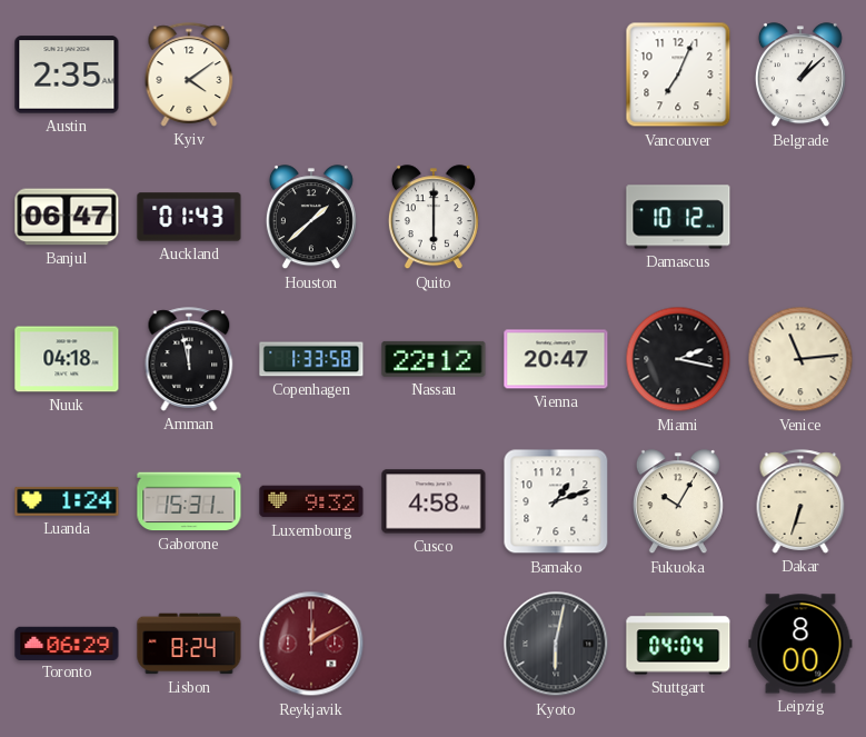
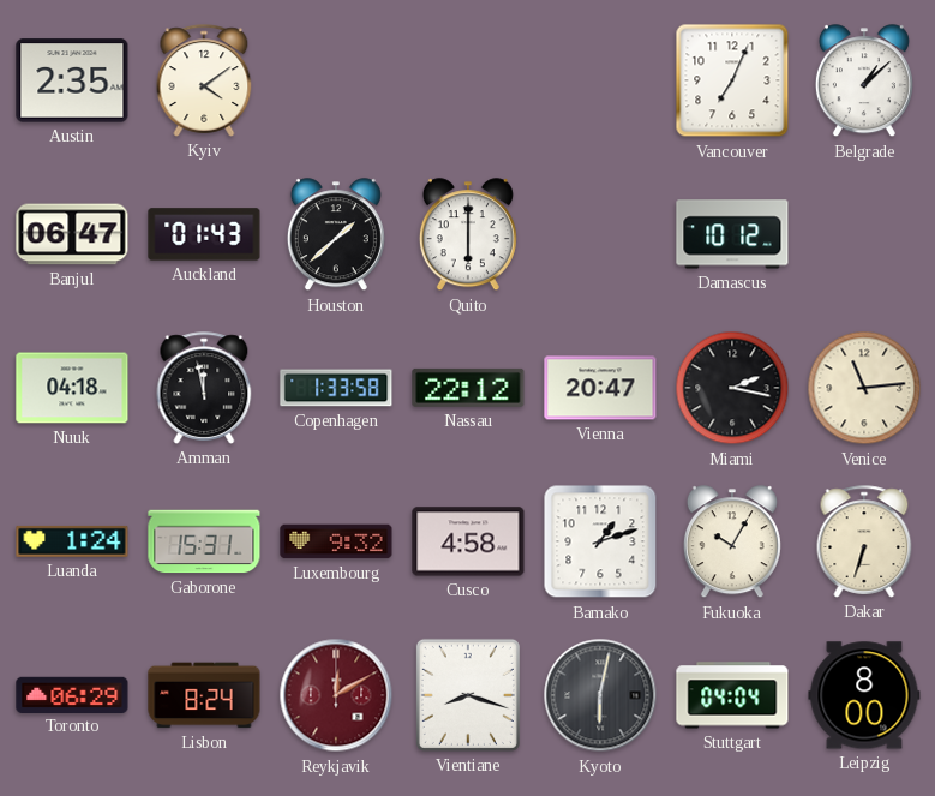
Vientiane: none -> 8:18
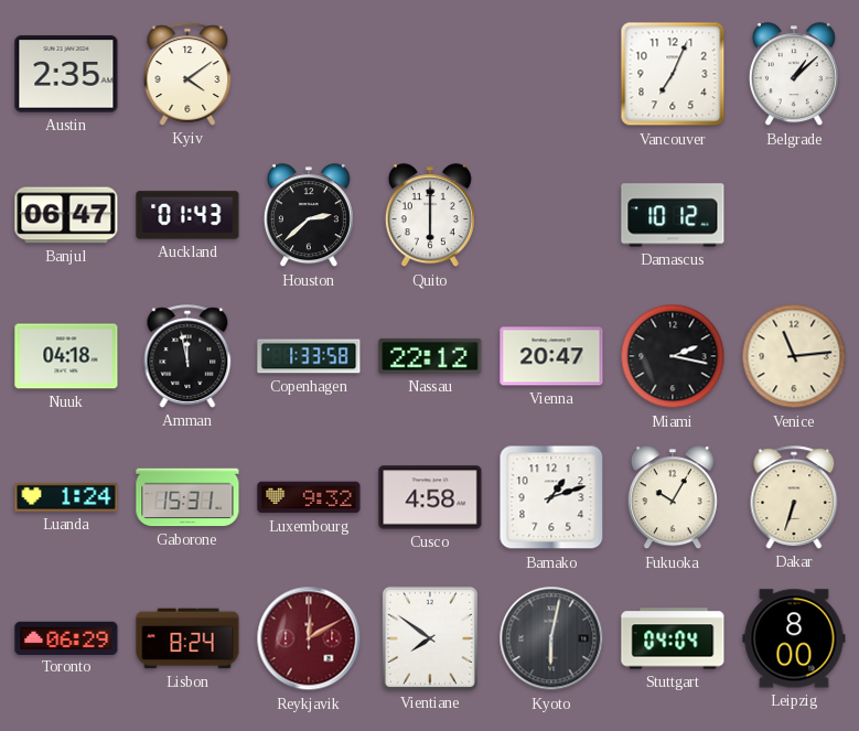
Houston: 1:38 -> 2:38
Vientiane: 8:18 -> 7:51
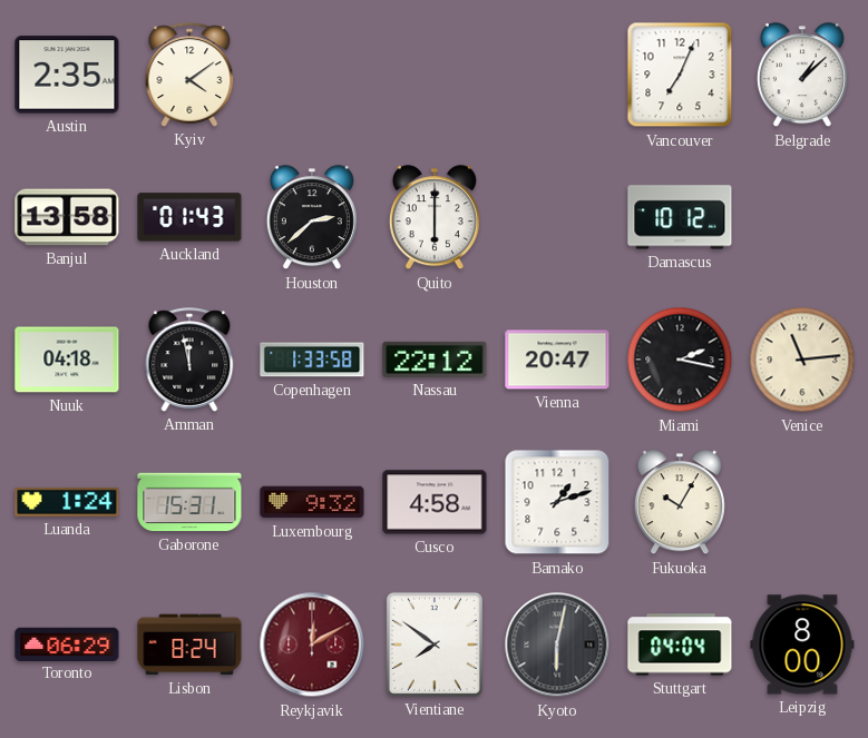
Banjul: 06:47 -> 13:58
Dakar: 6:33 -> none
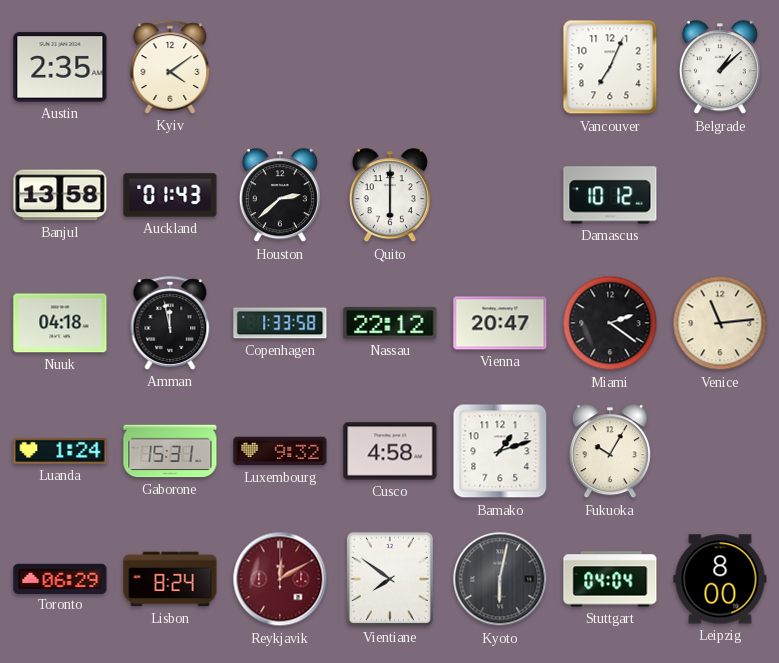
Miami: 2:17 -> 2:21
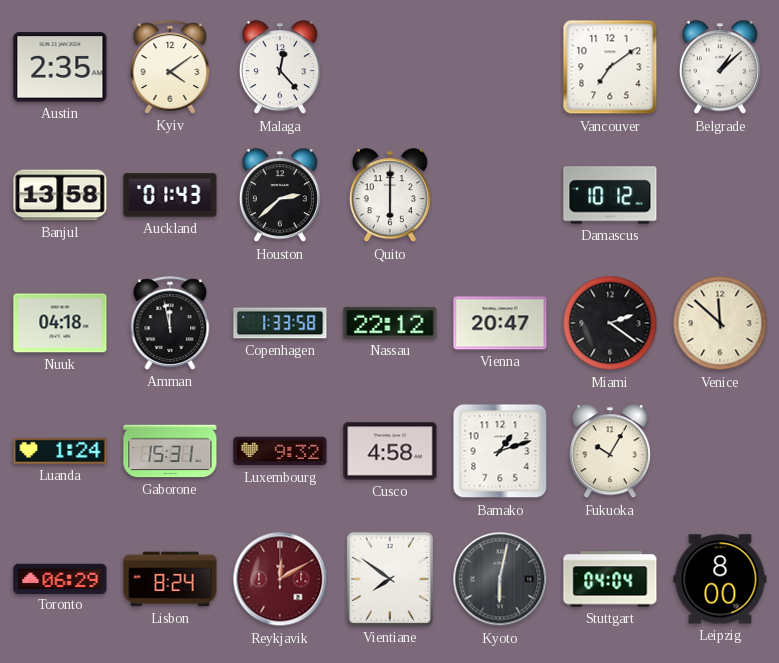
Malaga: none -> 12:23
Vancouver: 7:04 -> 7:09
Venice: 11:14 -> 11:52
